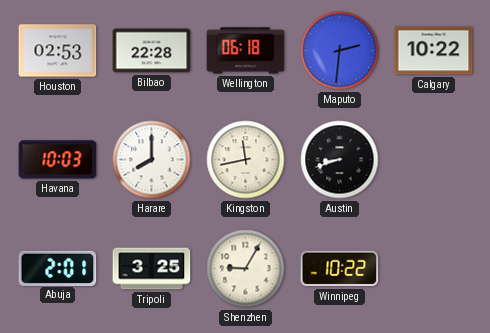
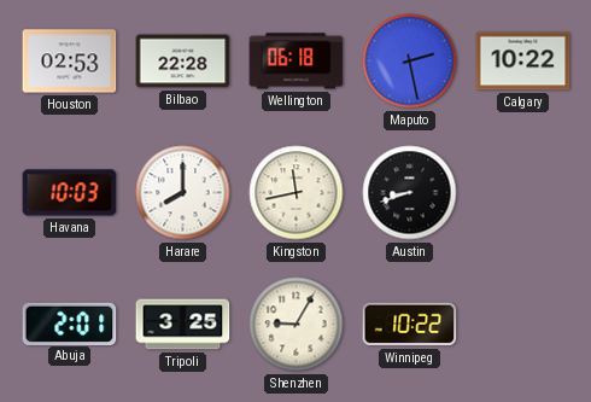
Maputo: 2:31 -> 2:28
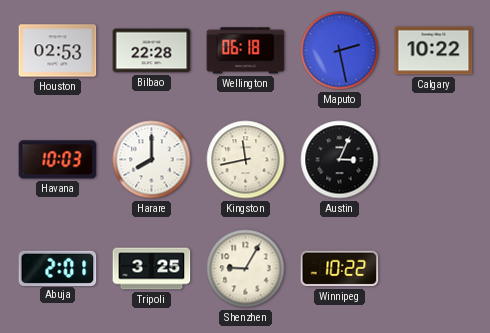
Austin: 8:42 -> 3:04
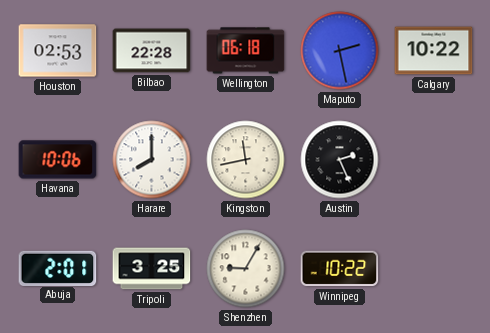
Havana: 10:03 -> 10:06
Austin: 3:04 -> 2:26
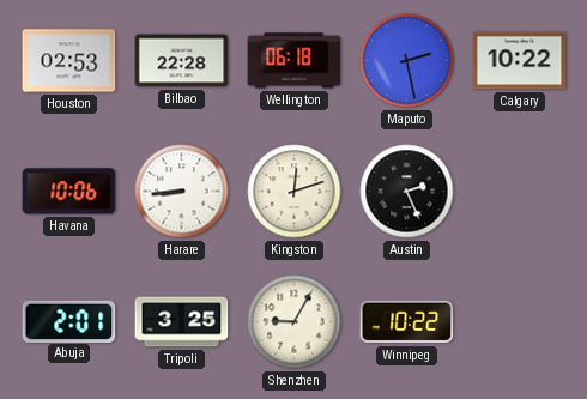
Harare: 8:00 -> 8:44
Kingston: 11:43 -> 12:12
